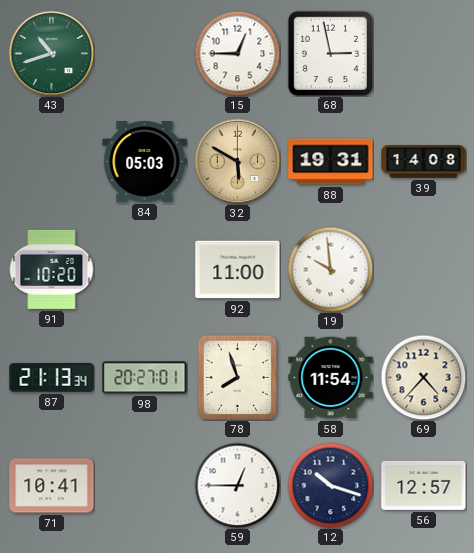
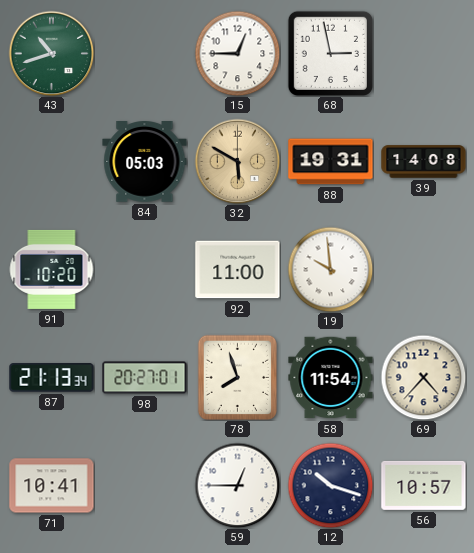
56: 12:57 -> 10:57
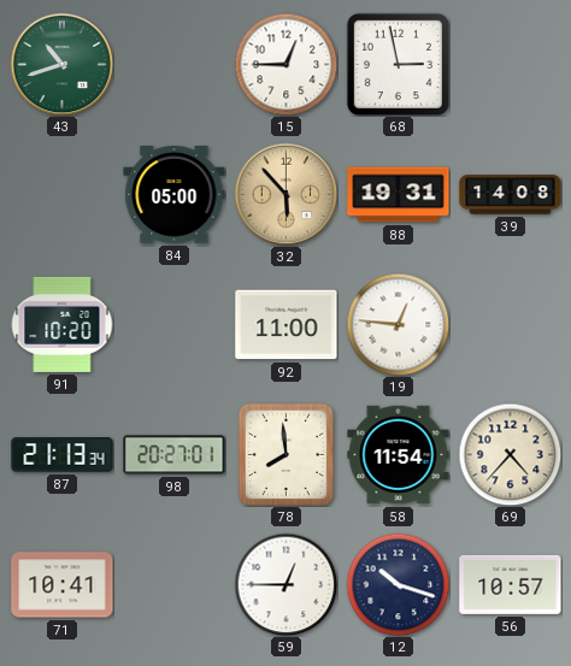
84: 05:03 -> 05:00
32: 5:50 -> 5:53
19: 9:59 -> 12:46
78: 7:57 -> 7:59
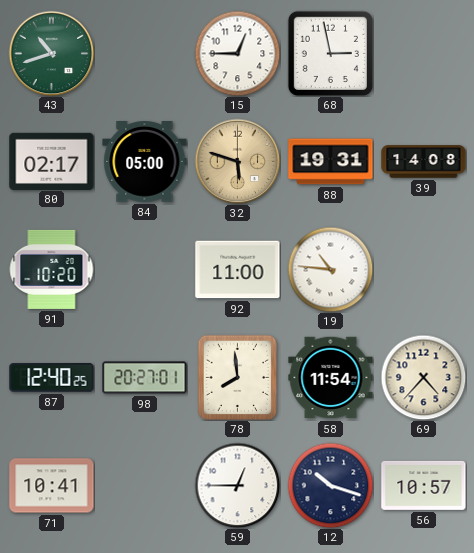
80: none -> 02:17
32: 5:53 -> 5:48
19: 12:46 -> 10:46
87: 21:13 -> 12:40
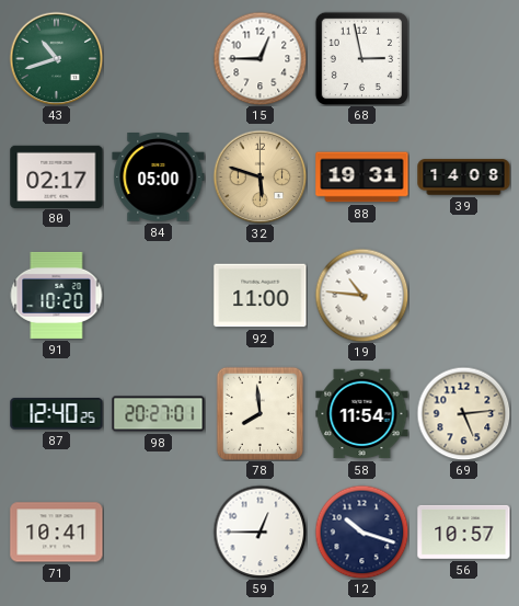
69: 4:37 -> 5:14
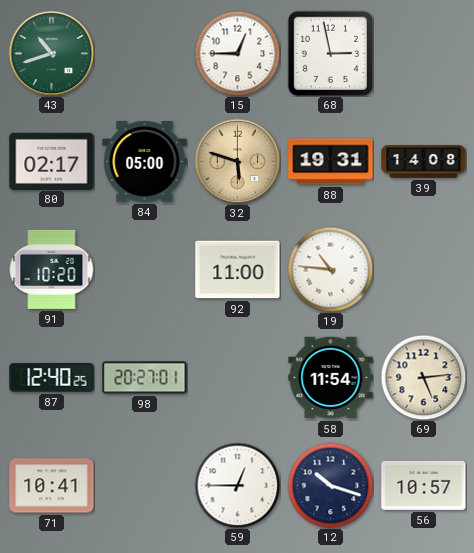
78: 7:59 -> none
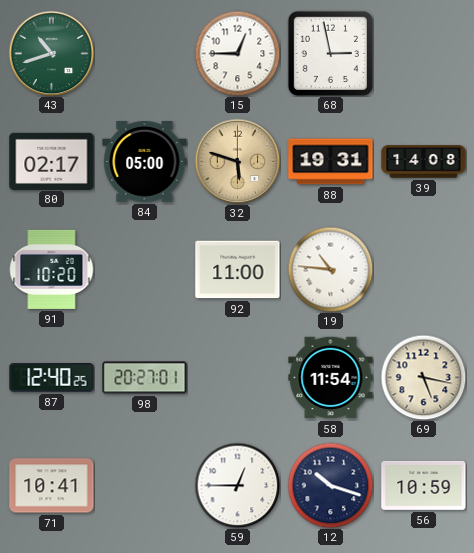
69: 5:14 -> 5:17
56: 10:57 -> 10:59
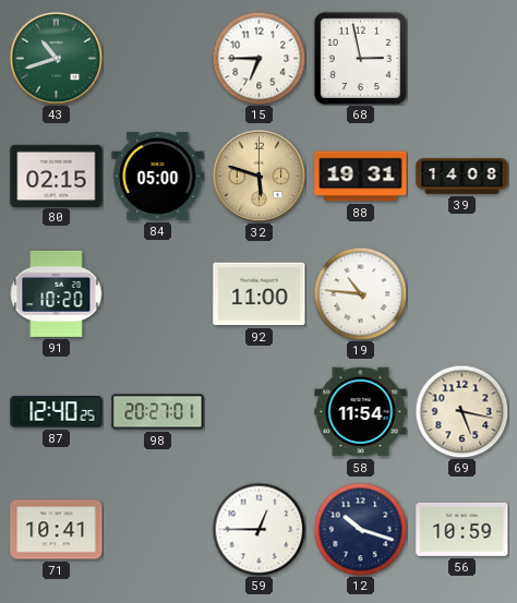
15: 12:45 -> 6:45
80: 02:17 -> 02:15
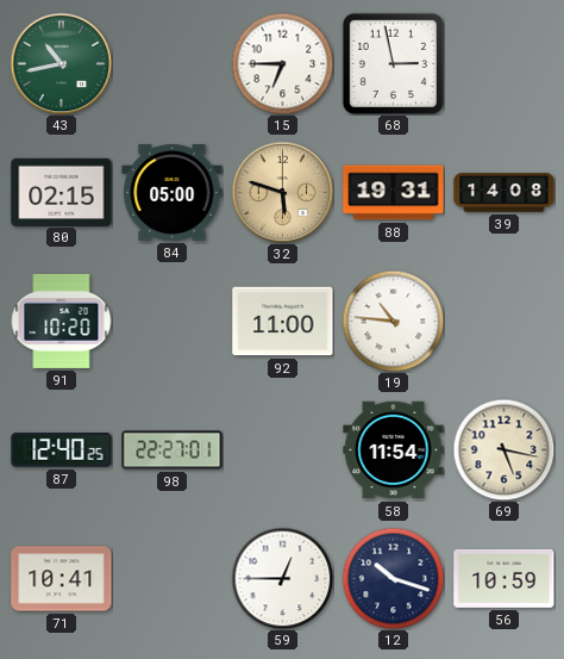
43: 10:42 -> 10:43
98: 20:27 -> 22:27
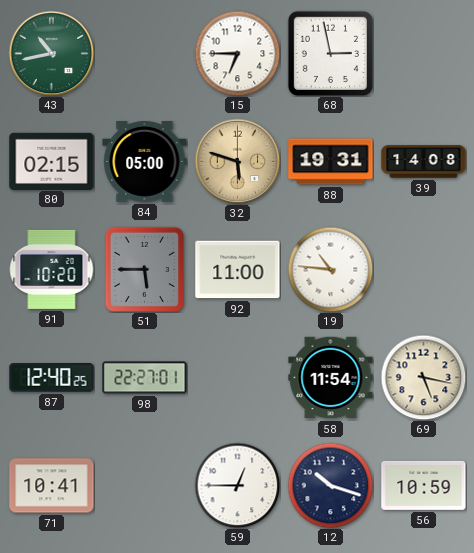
51: none -> 5:45
